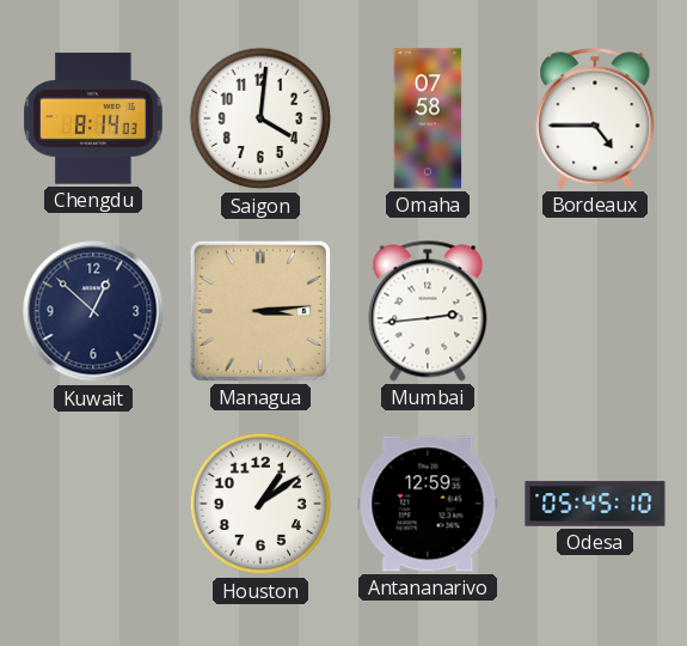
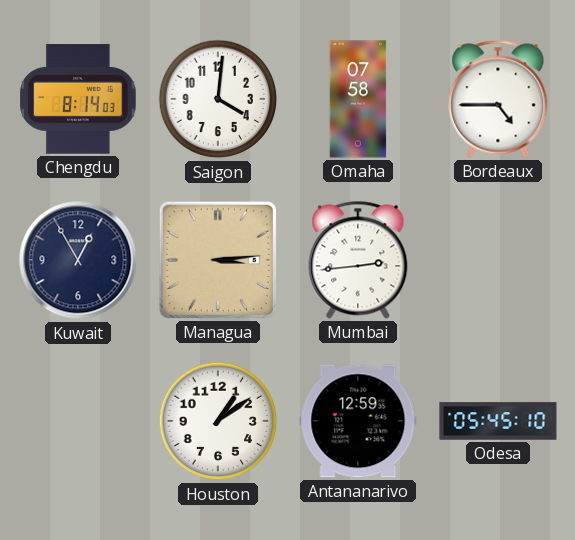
Kuwait: 12:52 -> 12:55
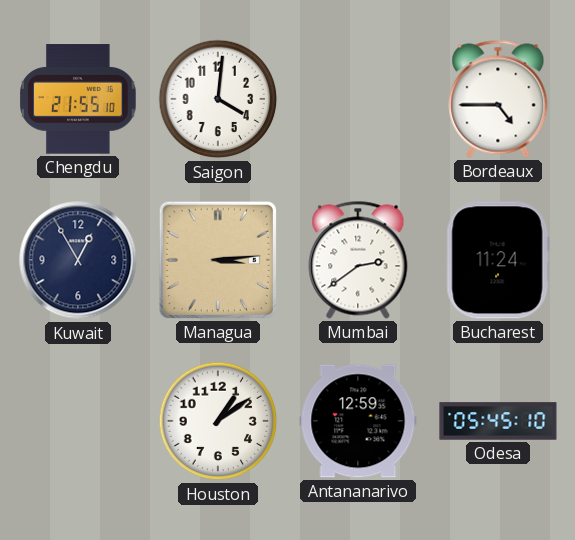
Chengdu: 8:14 -> 21:55
Omaha: 07:58 -> none
Mumbai: 2:44 -> 2:39
Bucharest: none -> 11:24
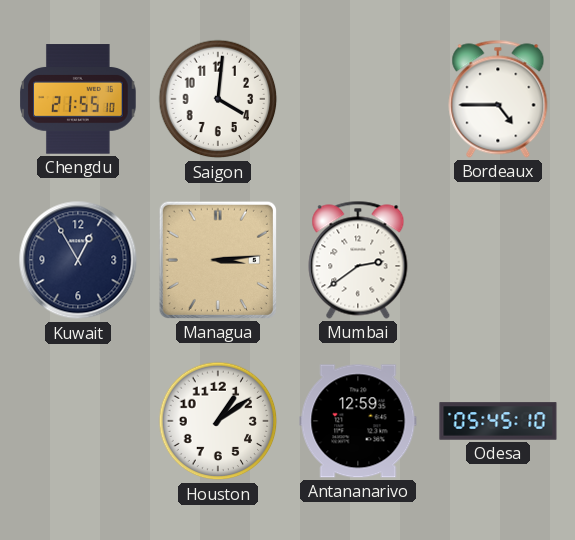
Bucharest: 11:24 -> none
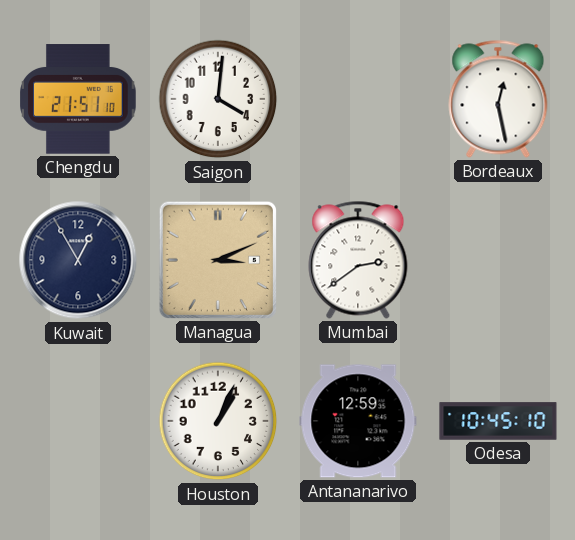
Chengdu: 21:55 -> 21:51
Bordeaux: 4:45 -> 12:28
Managua: 3:14 -> 3:11
Houston: 1:09 -> 1:04
Odesa: 05:45 -> 10:45
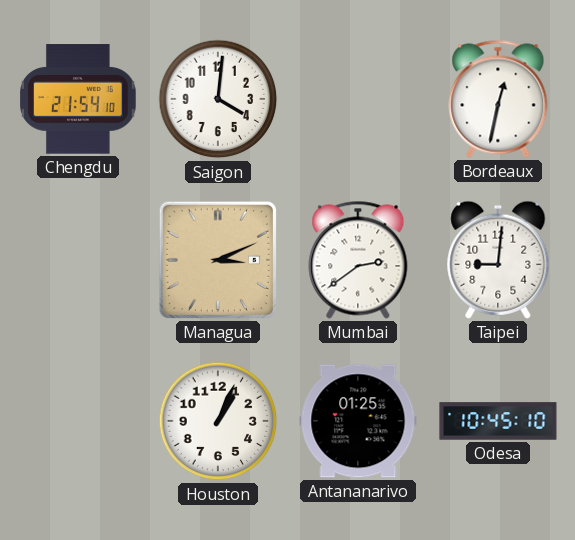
Chengdu: 21:51 -> 21:54
Bordeaux: 12:28 -> 12:32
Kuwait: 12:55 -> none
Taipei: none -> 9:01
Antananarivo: 12:59 -> 01:25
